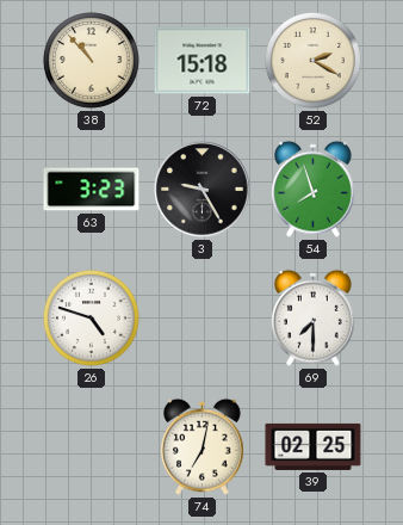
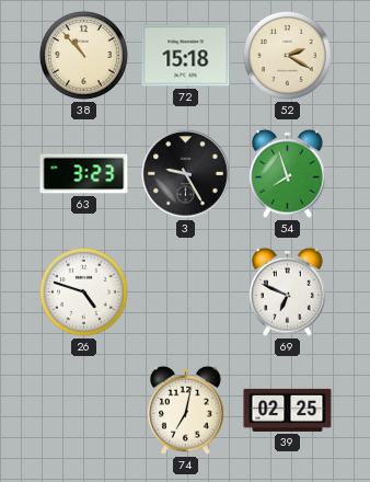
69: 7:30 -> 6:49
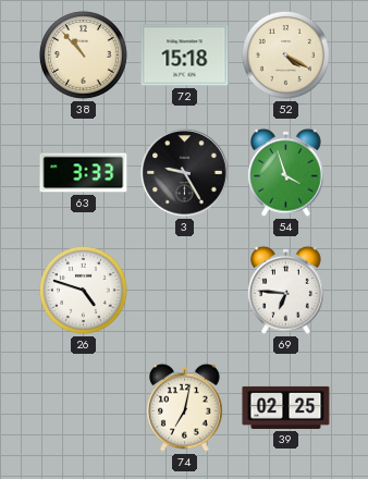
52: 2:20 -> 4:20
63: 3:23 -> 3:33
54: 7:57 -> 3:57
69: 6:49 -> 6:46
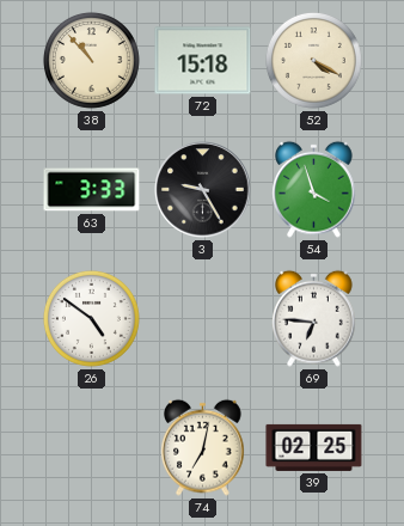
26: 4:48 -> 4:51
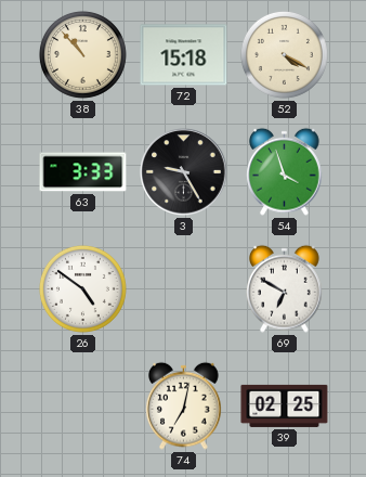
69: 6:46 -> 6:50
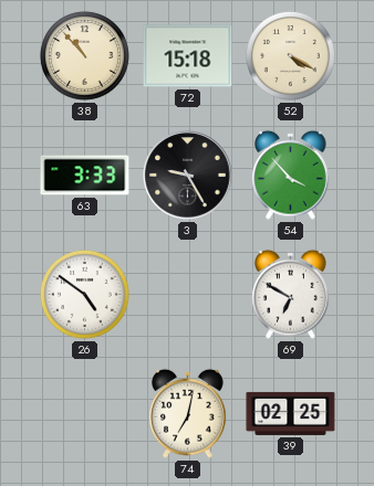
54: 3:57 -> 3:53
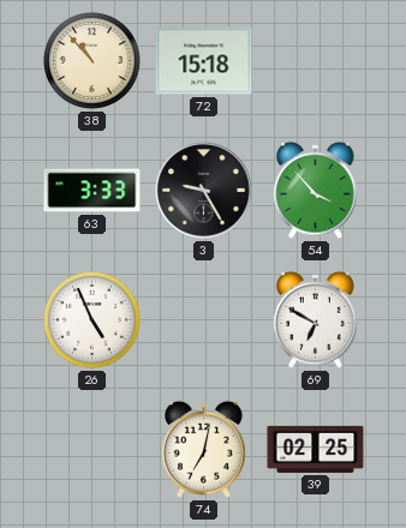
52: 4:20 -> none
26: 4:51 -> 4:56
